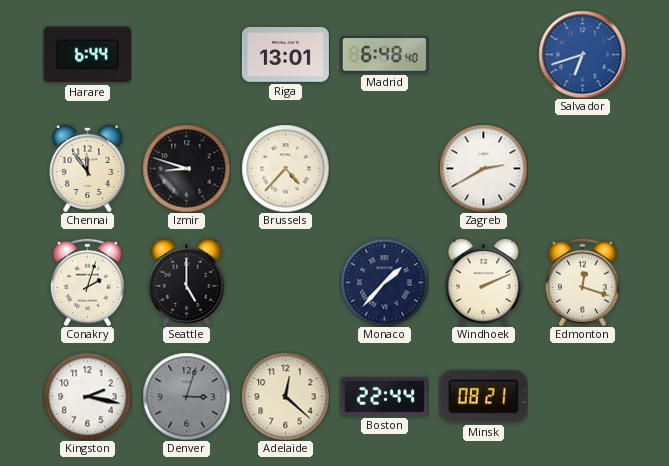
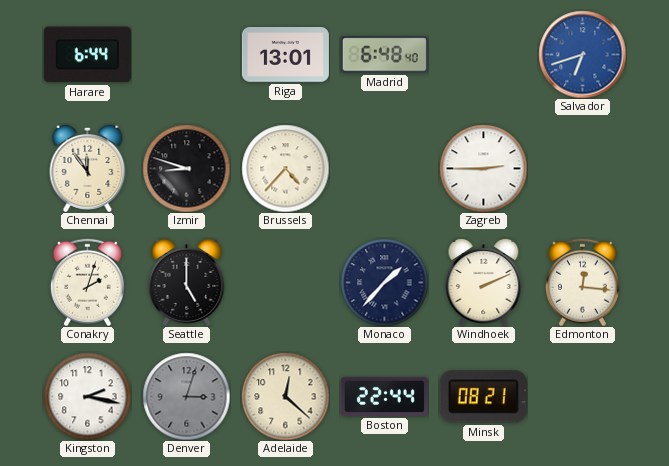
Zagreb: 2:40 -> 2:45
Edmonton: 12:18 -> 12:16
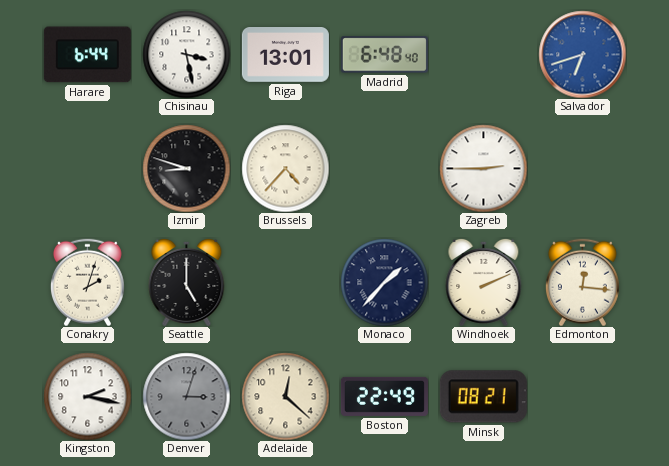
Chisinau: none -> 3:28
Chennai: 11:54 -> none
Boston: 22:44 -> 22:49
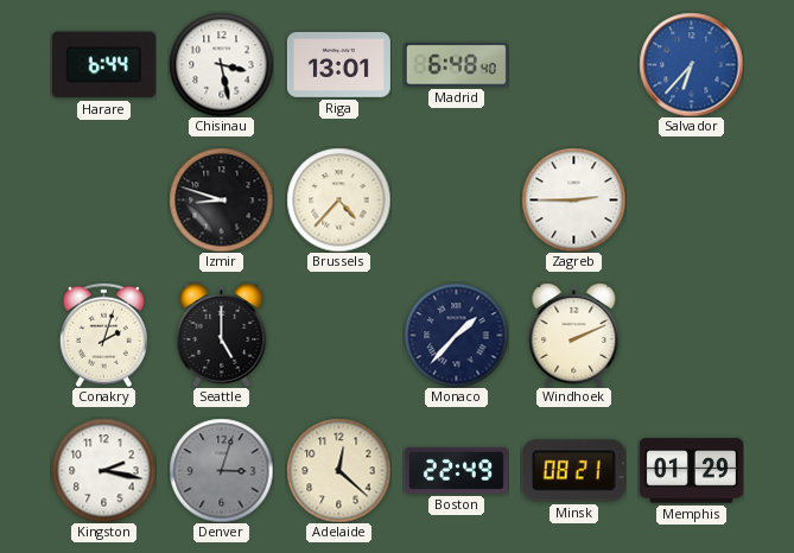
Salvador: 6:42 -> 6:37
Edmonton: 12:16 -> none
Memphis: none -> 01:29
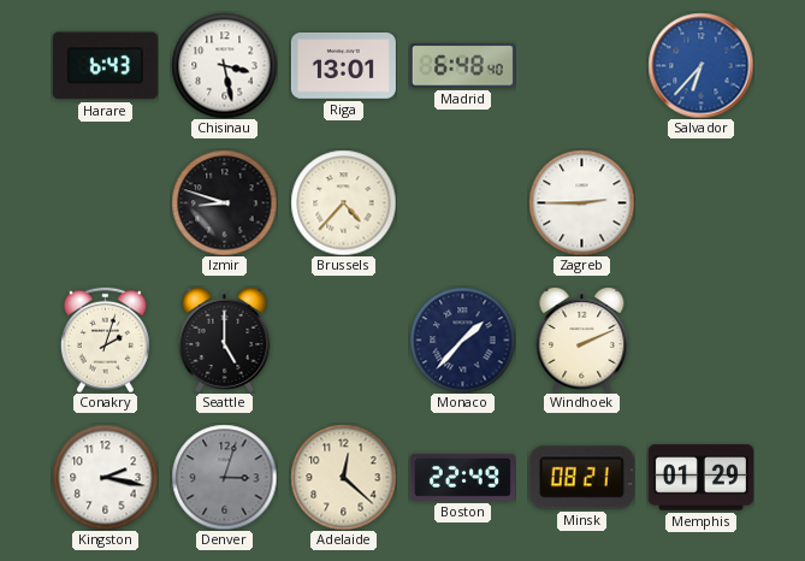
Harare: 6:44 -> 6:43
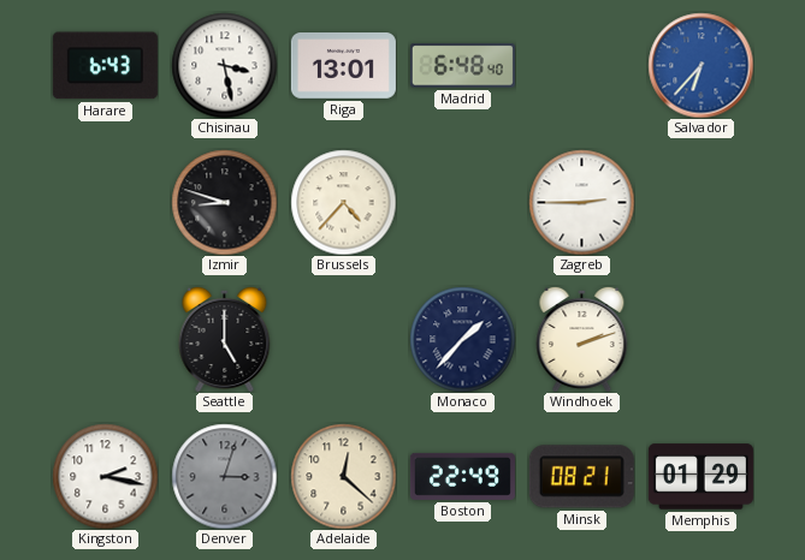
Conakry: 2:03 -> none
Windhoek: 2:11 -> 2:12
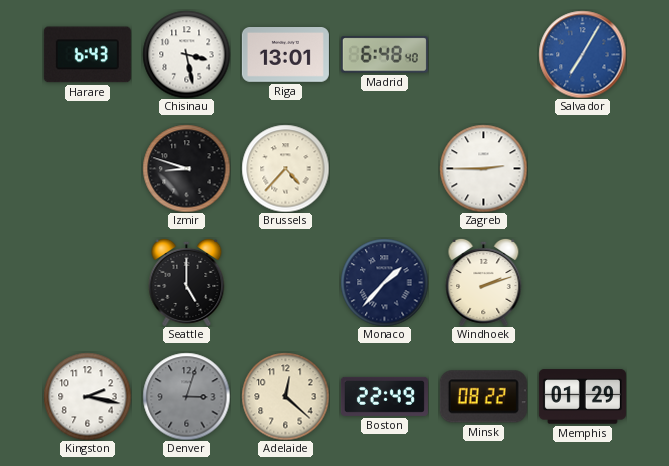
Salvador: 6:37 -> 7:05
Minsk: 08:21 -> 08:22
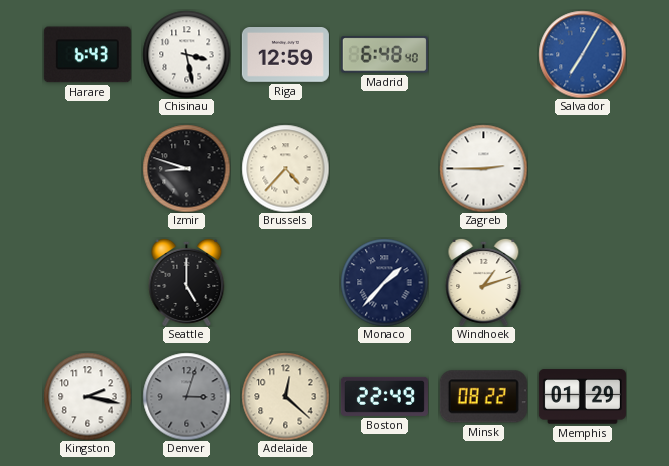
Riga: 13:01 -> 12:59
Windhoek: 2:12 -> 1:12
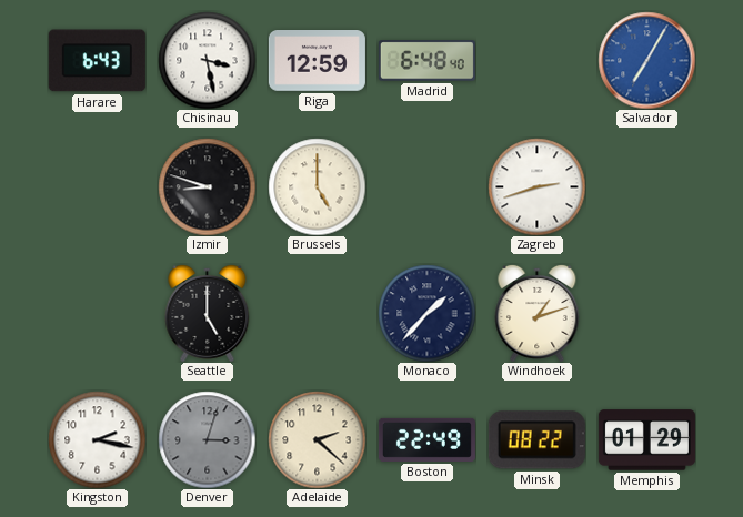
Brussels: 4:37 -> 5:00
Zagreb: 2:45 -> 2:42
Adelaide: 12:22 -> 2:22
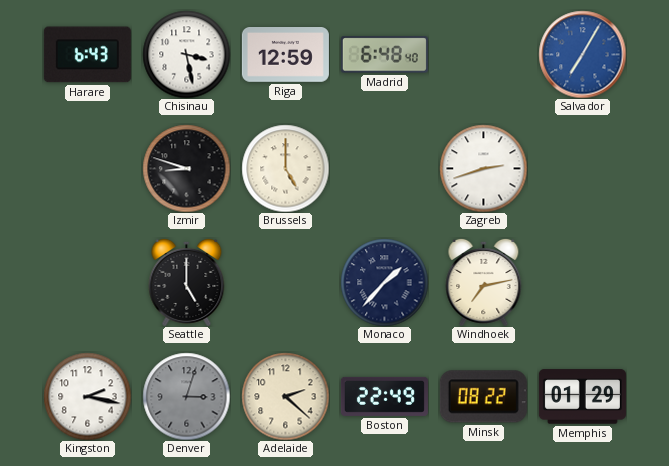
Windhoek: 1:12 -> 7:13
